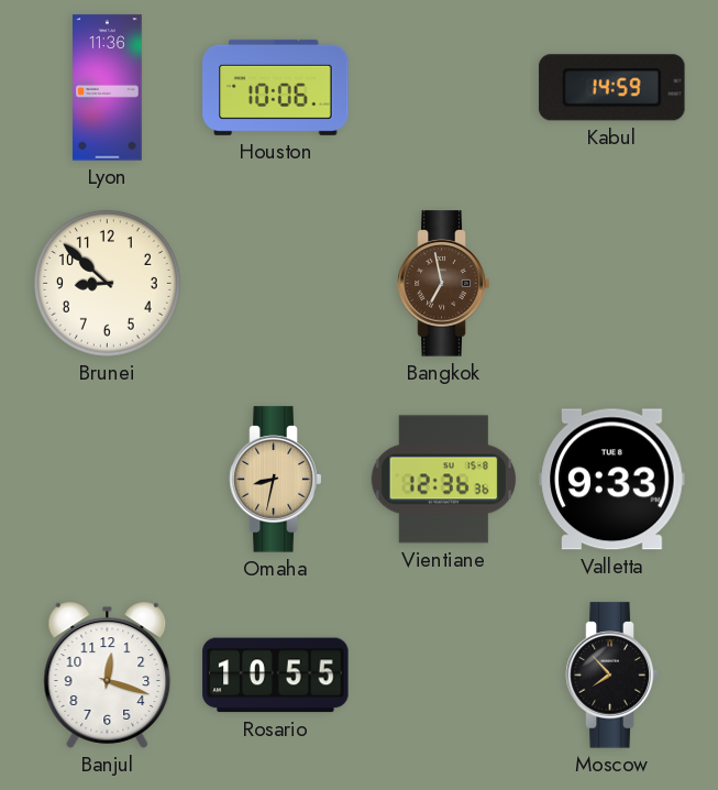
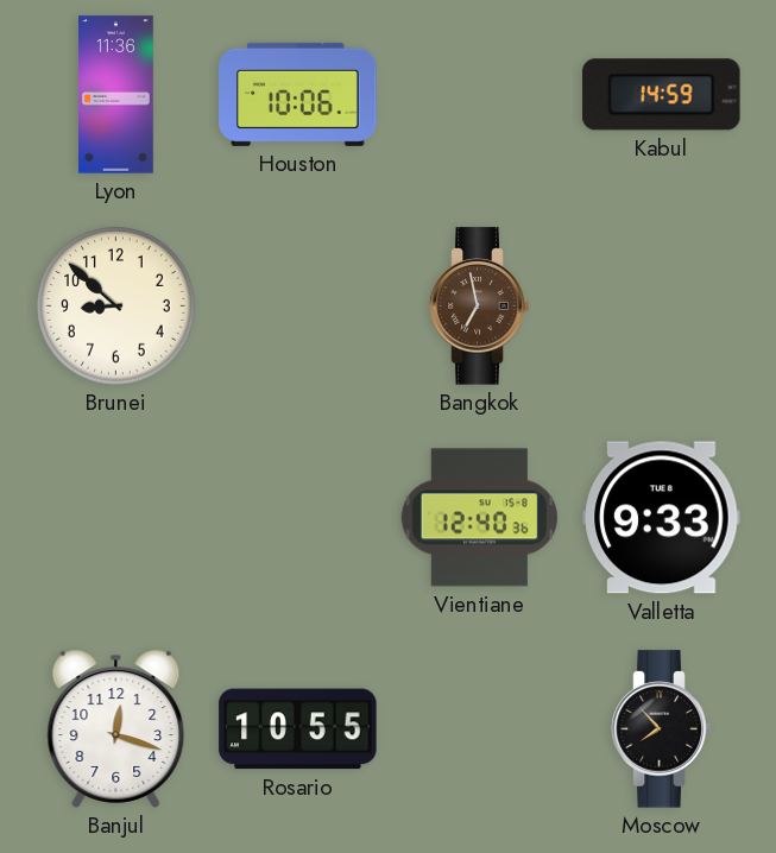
Omaha: 8:32 -> none
Vientiane: 12:36 -> 12:40
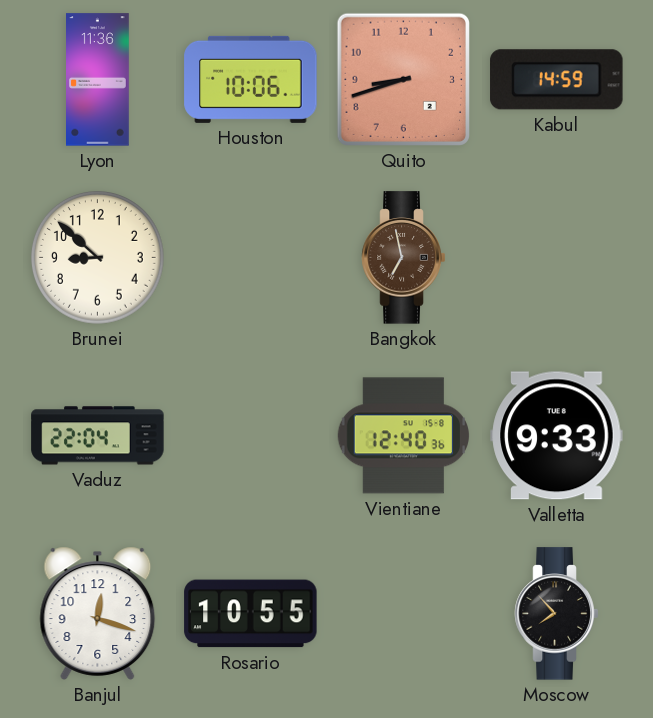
Quito: none -> 8:42
Vaduz: none -> 22:04
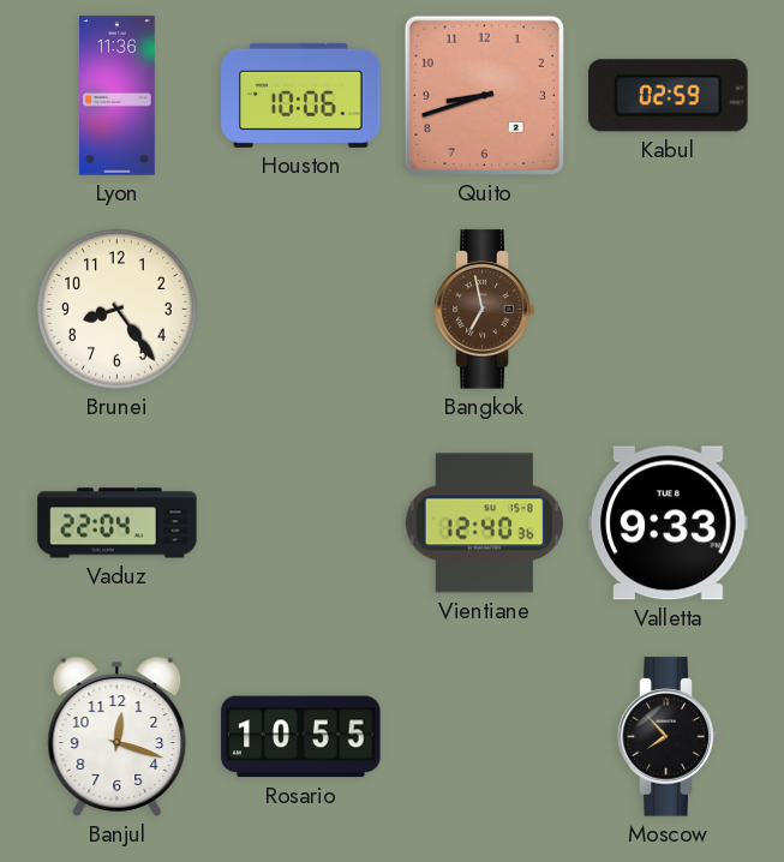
Kabul: 14:59 -> 02:59
Brunei: 8:52 -> 8:24
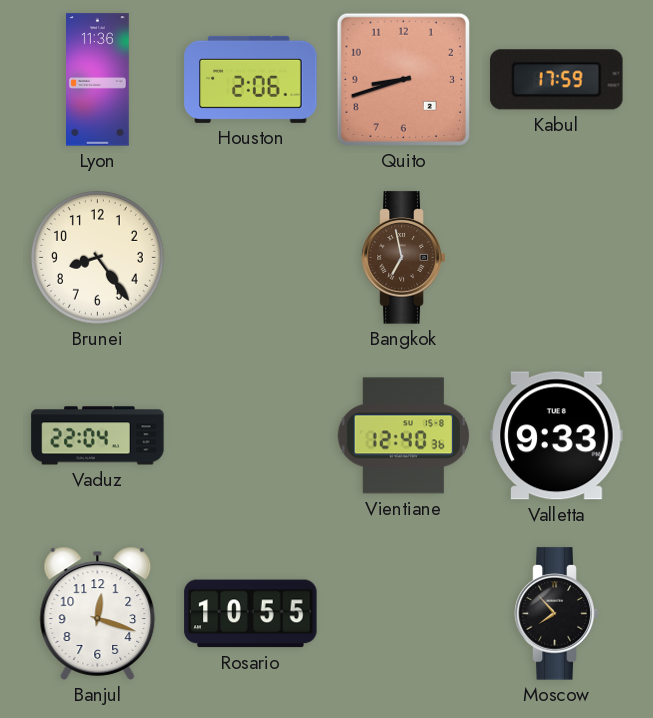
Houston: 10:06 -> 2:06
Kabul: 02:59 -> 17:59
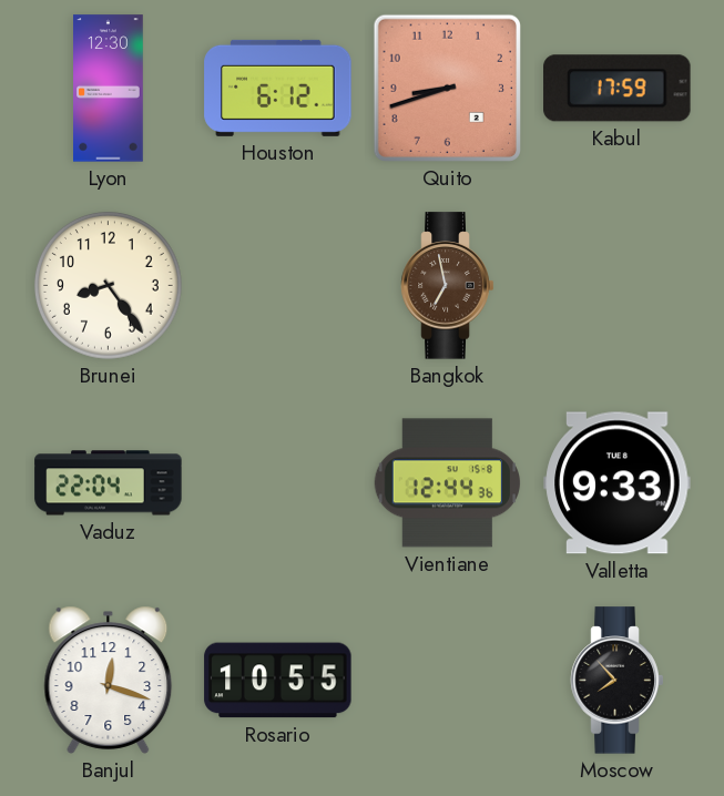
Lyon: 11:36 -> 12:30
Houston: 2:06 -> 6:12
Vientiane: 12:40 -> 12:44
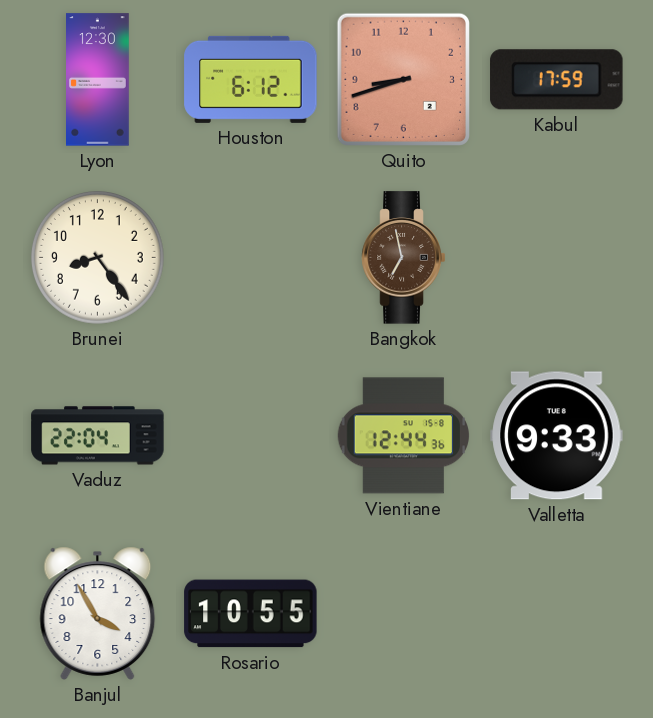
Banjul: 12:18 -> 3:55
Moscow: 7:53 -> none
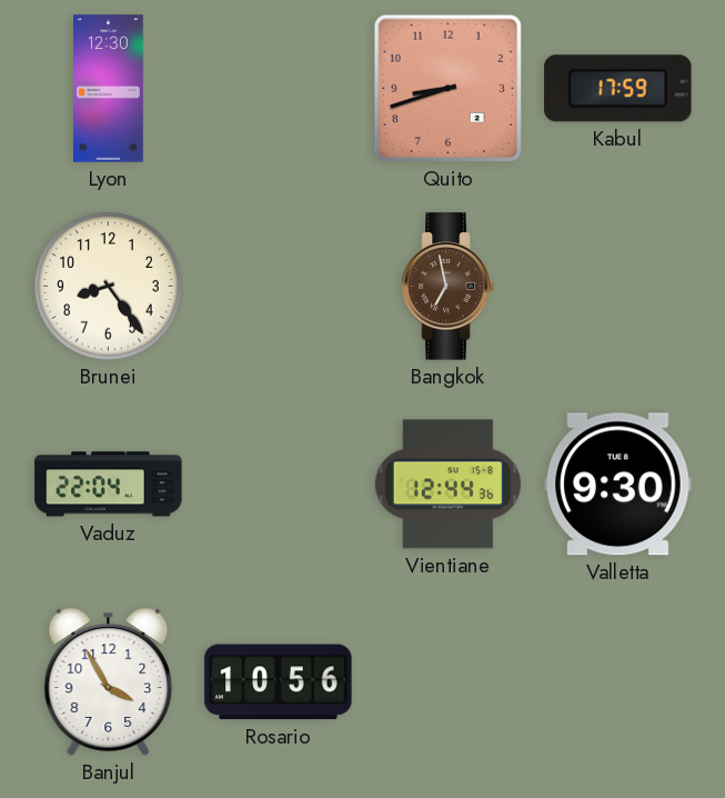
Houston: 6:12 -> none
Valletta: 9:33 -> 9:30
Rosario: 10:55 -> 10:56
